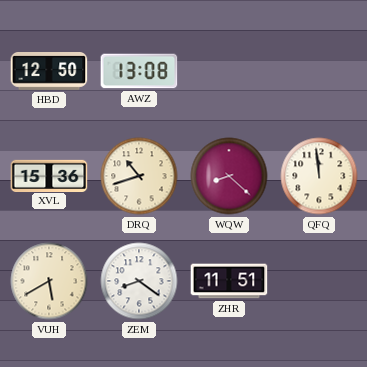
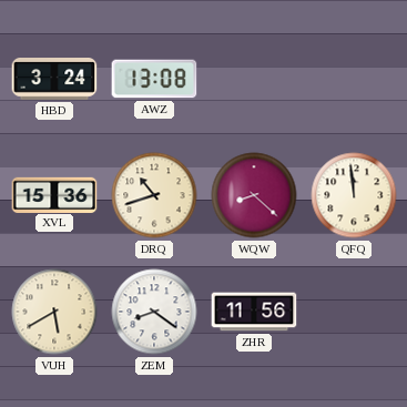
HBD: 12:50 -> 3:24
ZHR: 11:51 -> 11:56
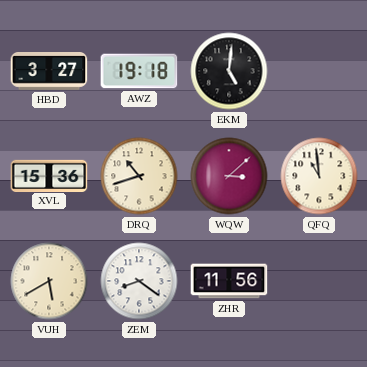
HBD: 3:24 -> 3:27
AWZ: 13:08 -> 19:18
EKM: none -> 5:01
WQW: 8:22 -> 3:08
QFQ: 11:59 -> 10:59
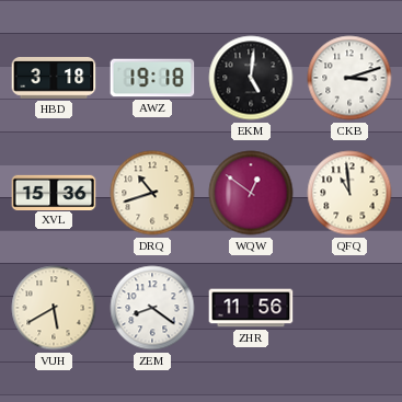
HBD: 3:27 -> 3:18
CKB: none -> 3:12
WQW: 3:08 -> 12:51
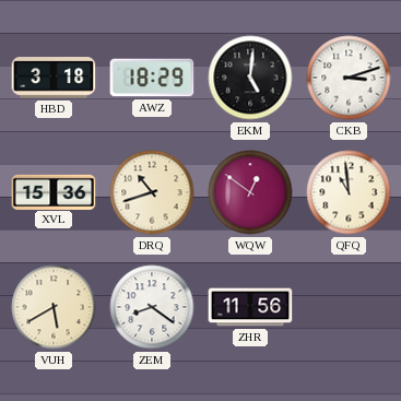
AWZ: 19:18 -> 18:29
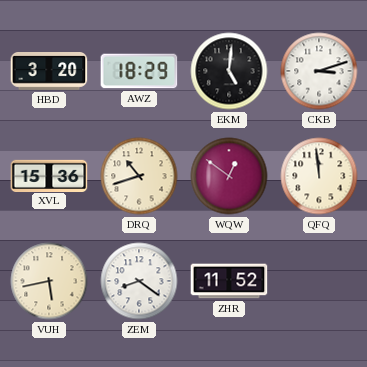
HBD: 3:18 -> 3:20
QFQ: 10:59 -> 11:59
VUH: 5:40 -> 5:43
ZHR: 11:56 -> 11:52
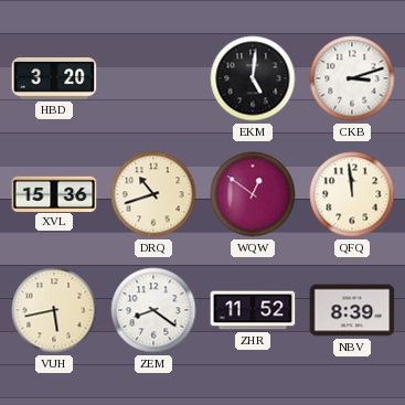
AWZ: 18:29 -> none
NBV: none -> 8:39
